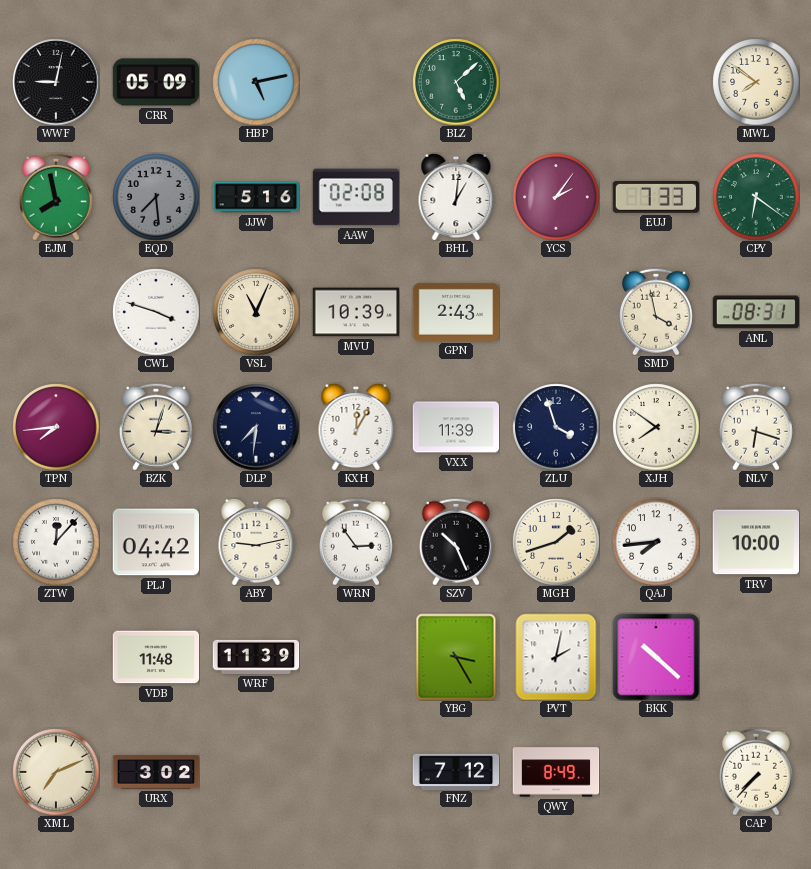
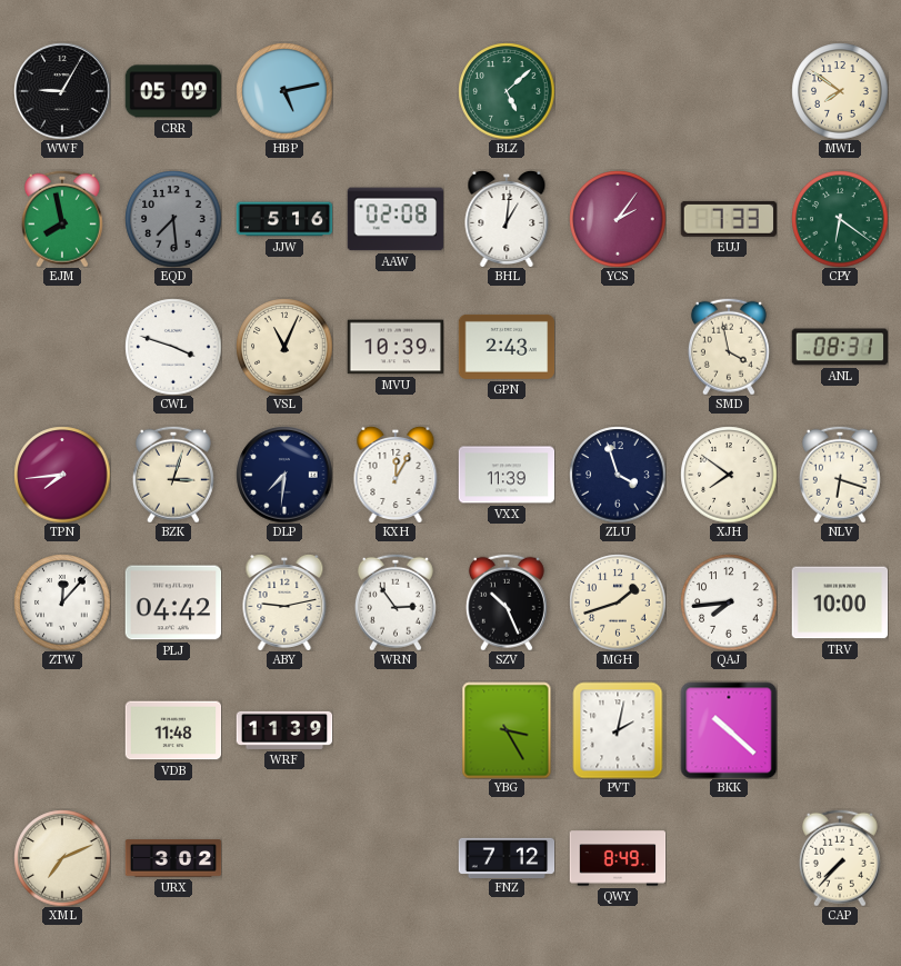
WWF: 9:02 -> 9:05
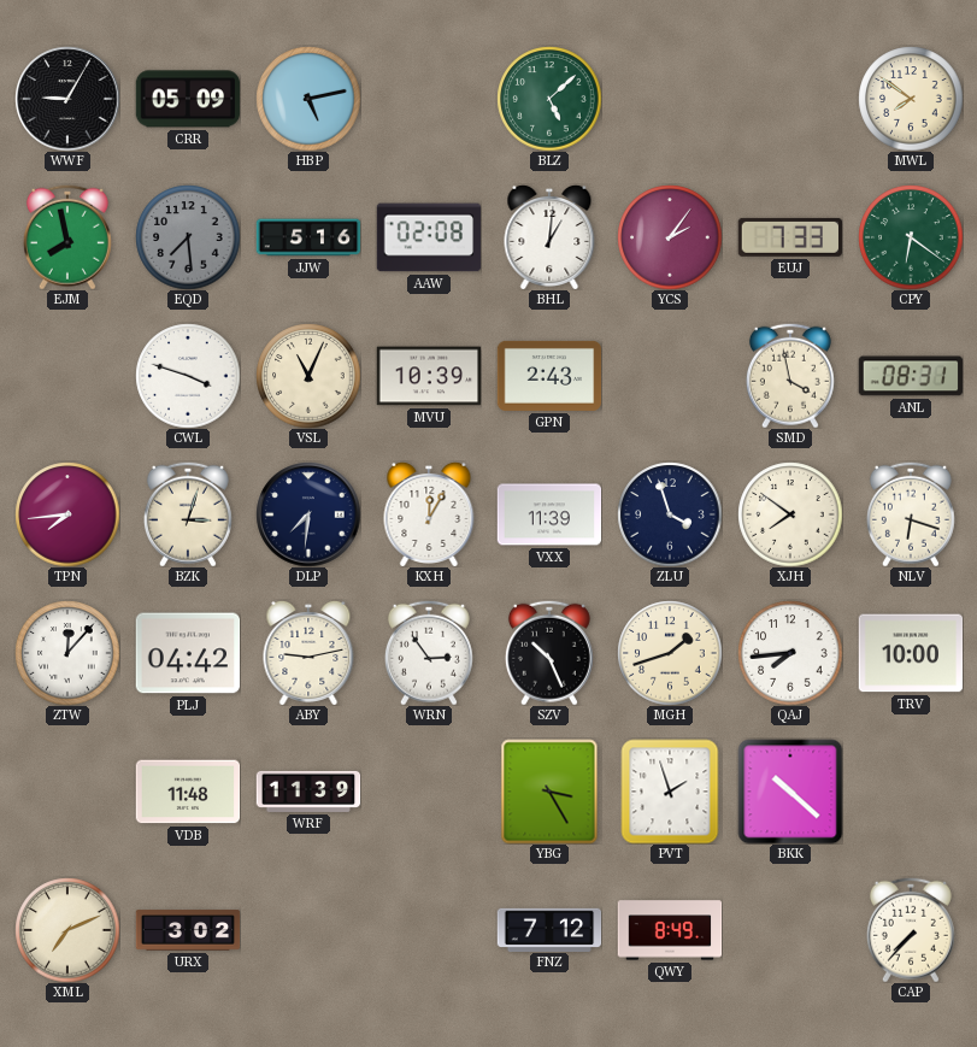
PVT: 2:02 -> 1:57
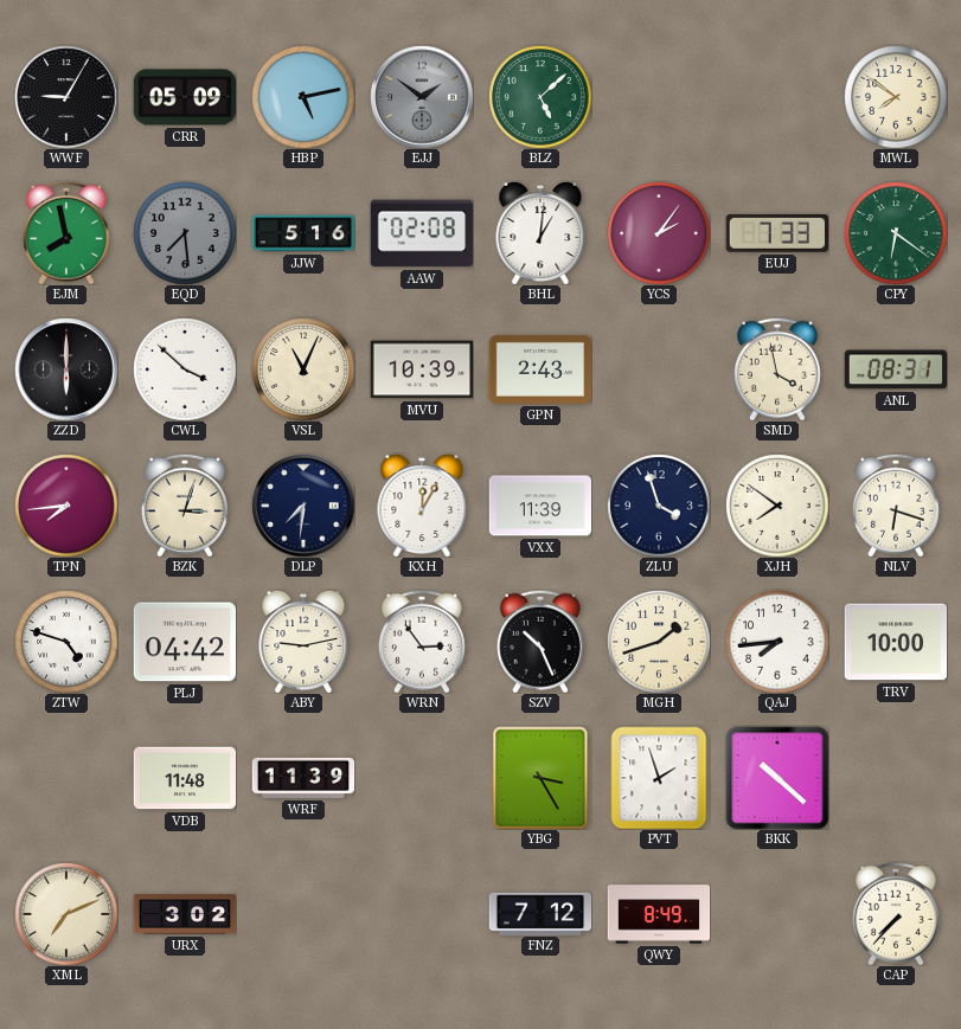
EJJ: none -> 1:51
ZZD: none -> 6:00
CWL: 3:48 -> 3:52
ZTW: 12:07 -> 4:48
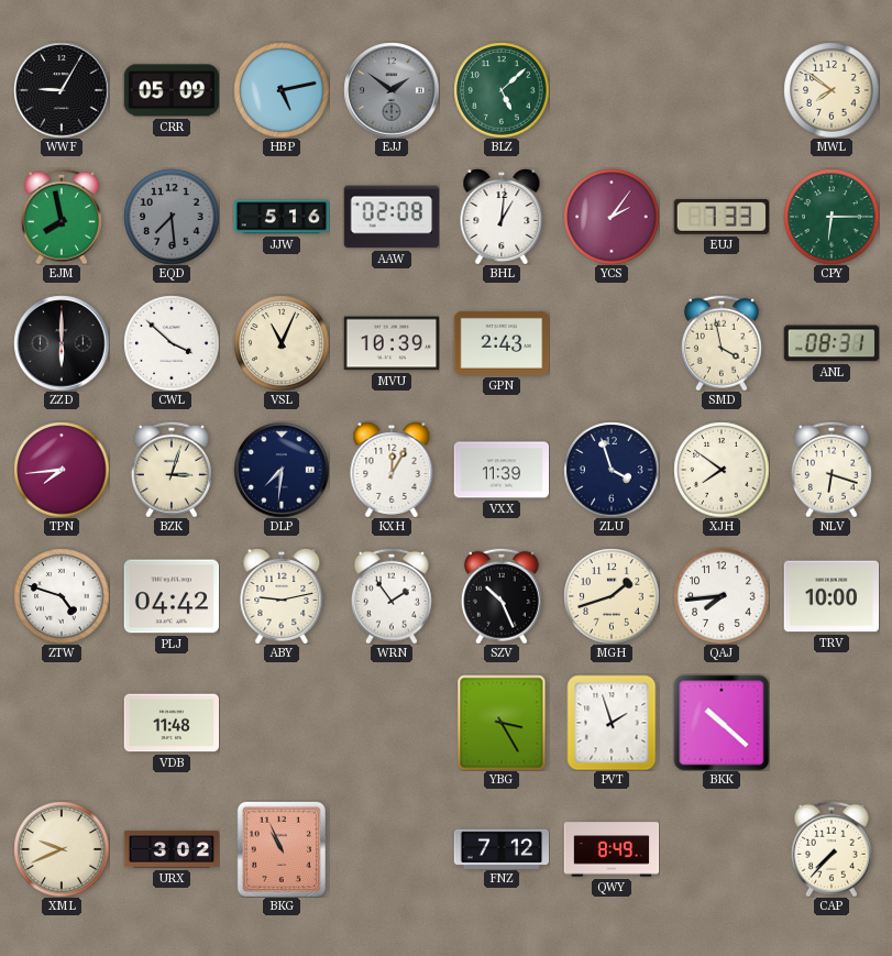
CPY: 6:21 -> 6:15
WRN: 2:54 -> 1:54
WRF: 11:39 -> none
XML: 7:11 -> 9:41
BKG: none -> 10:56
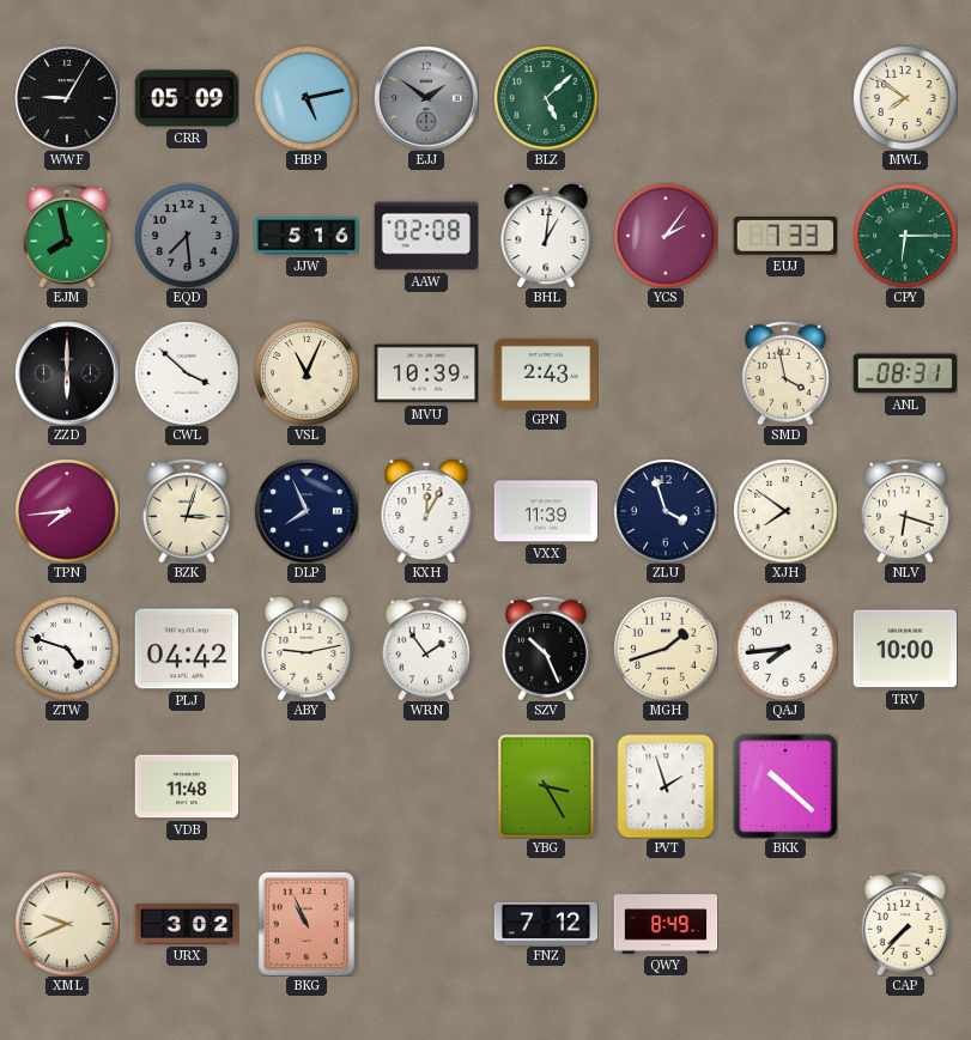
DLP: 7:31 -> 7:56
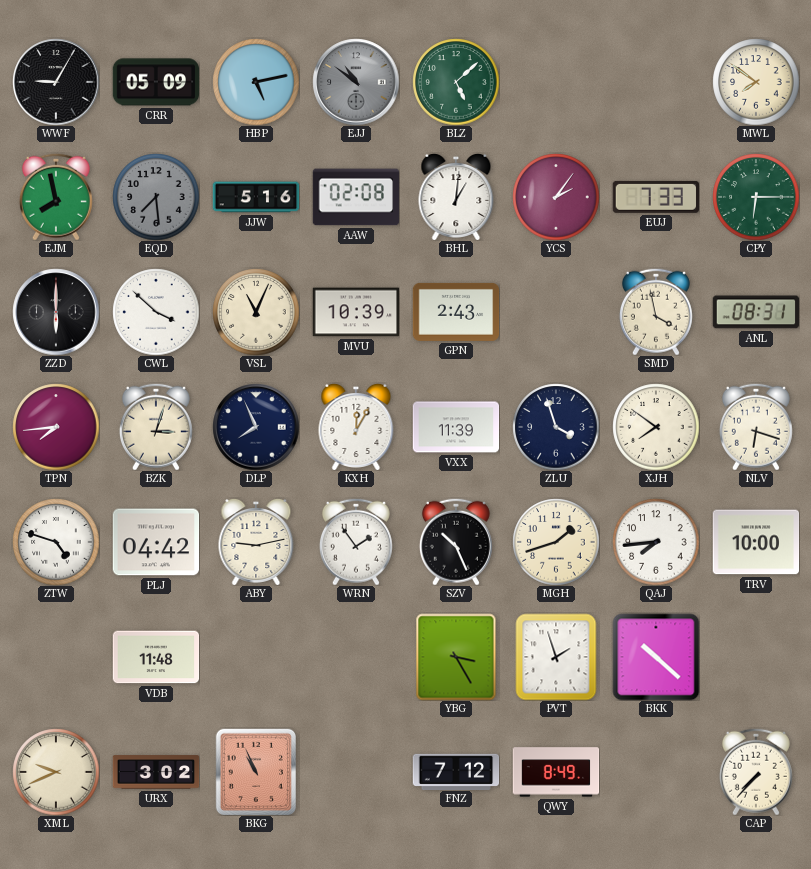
EJJ: 1:51 -> 10:51
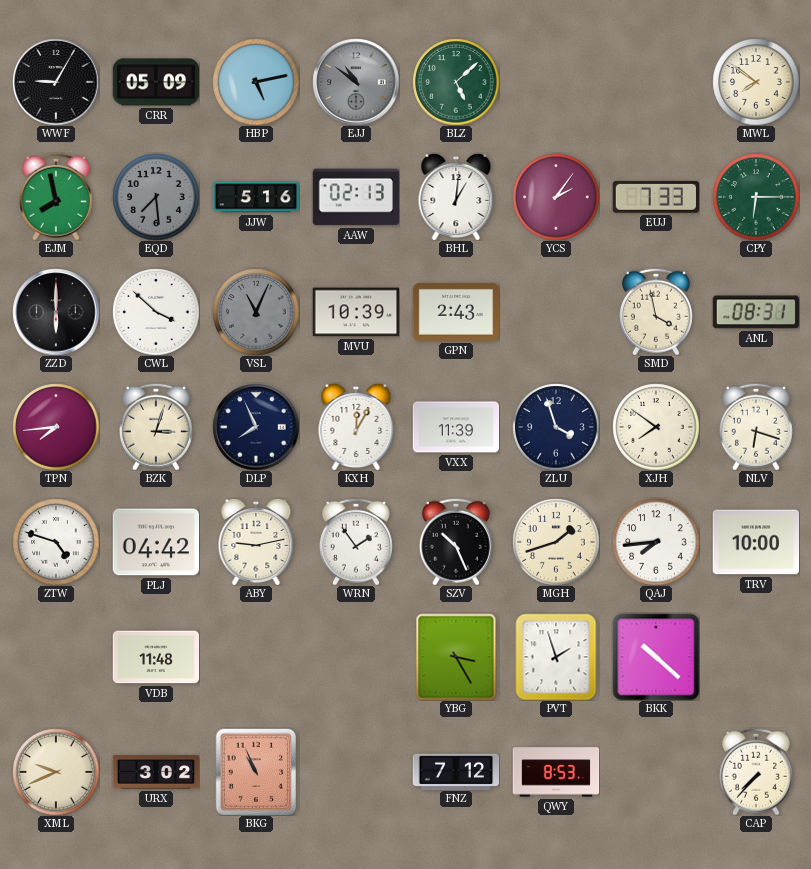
AAW: 02:08 -> 02:13
VSL dial: cream -> grey
QWY: 8:49 -> 8:53
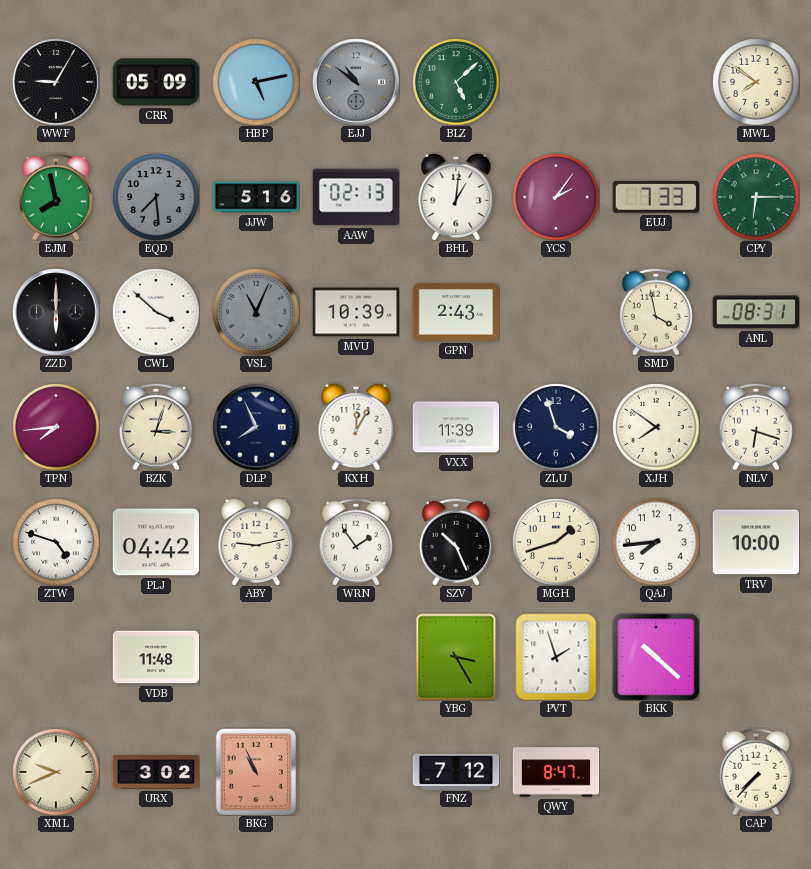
QWY: 8:53 -> 8:47
